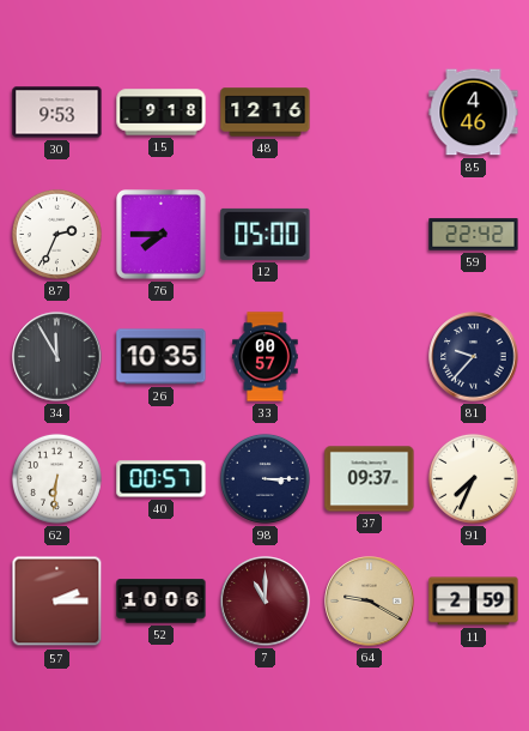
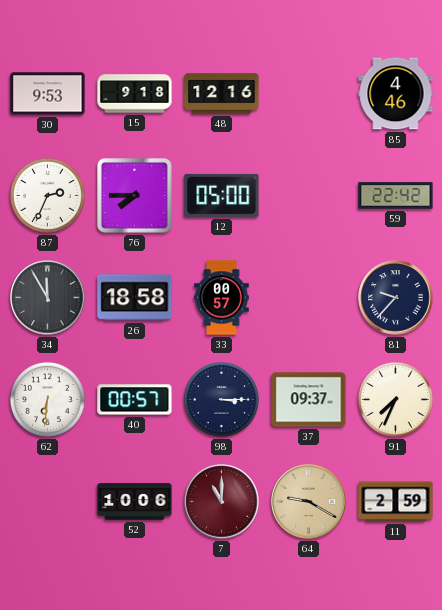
26: 10:35 -> 18:58
57: 2:15 -> none
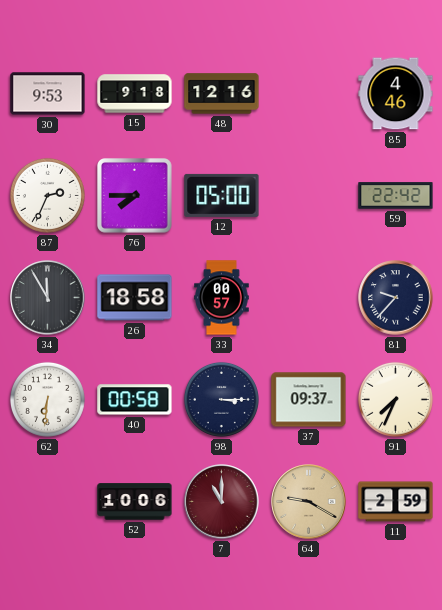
40: 00:57 -> 00:58
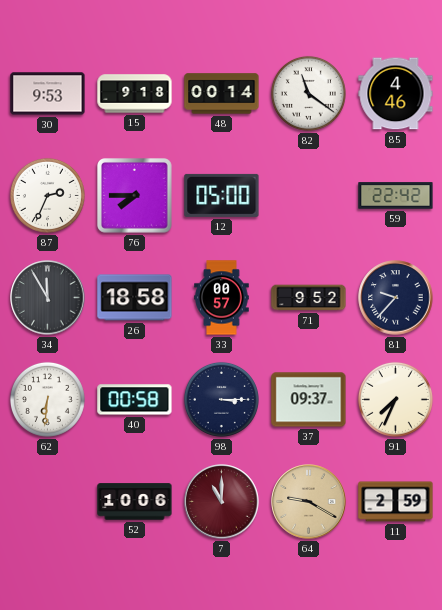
48: 12:16 -> 00:14
82: none -> 11:21
71: none -> 9:52
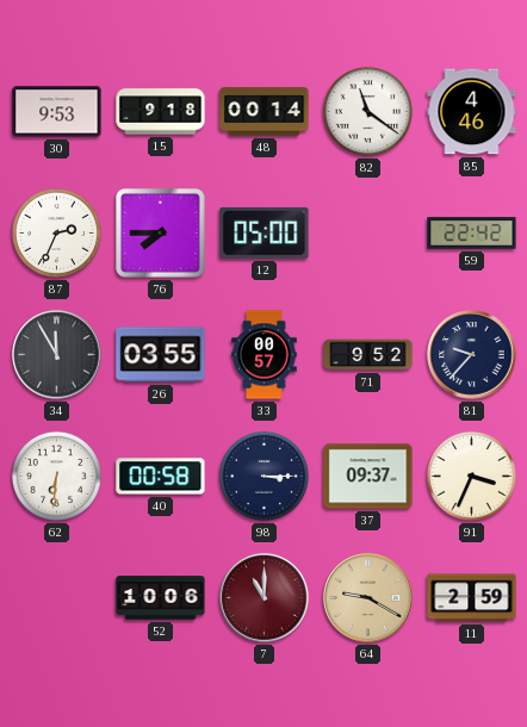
26: 18:58 -> 03:55
91: 7:34 -> 3:34
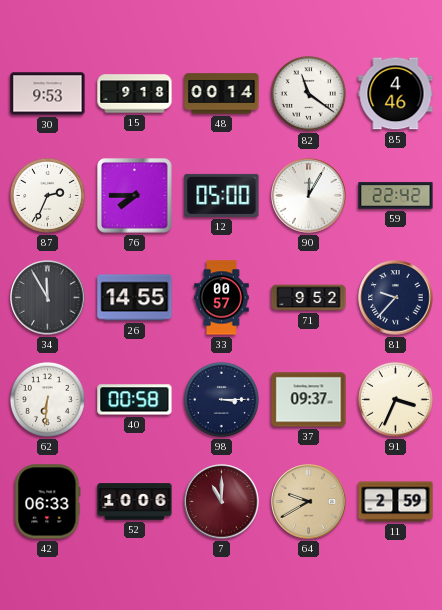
90: none -> 12:05
26: 03:55 -> 14:55
42: none -> 06:33
64: 9:20 -> 9:40
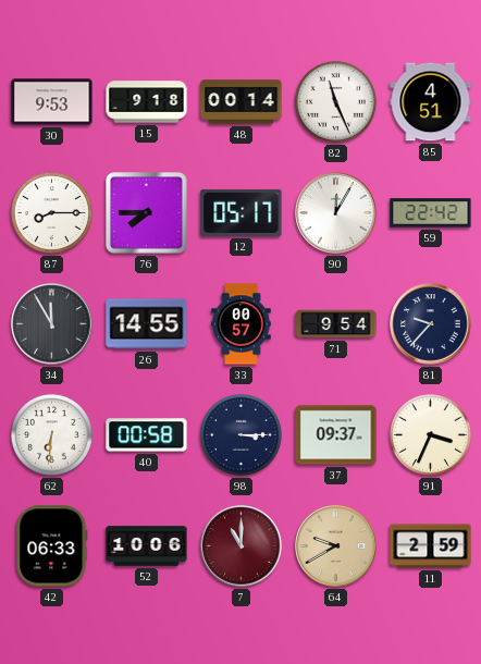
82: 11:21 -> 11:26
85: 4:46 -> 4:51
87: 2:34 -> 8:15
12: 05:00 -> 05:17
71: 9:52 -> 9:54
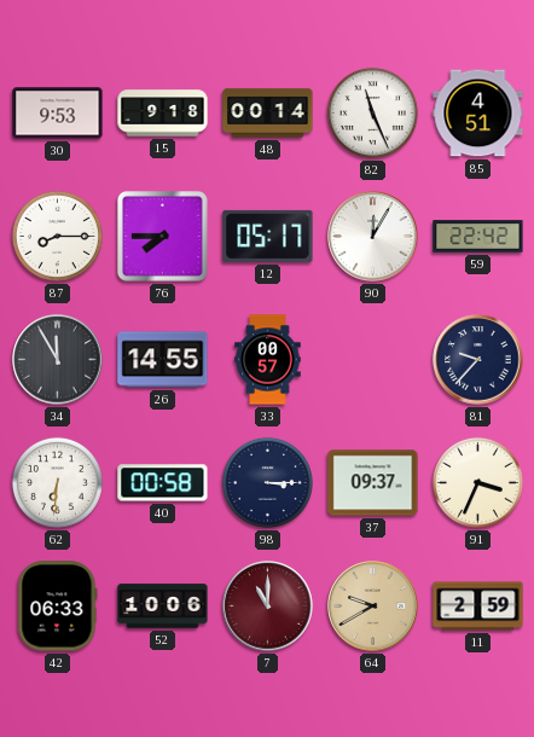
71: 9:54 -> none
